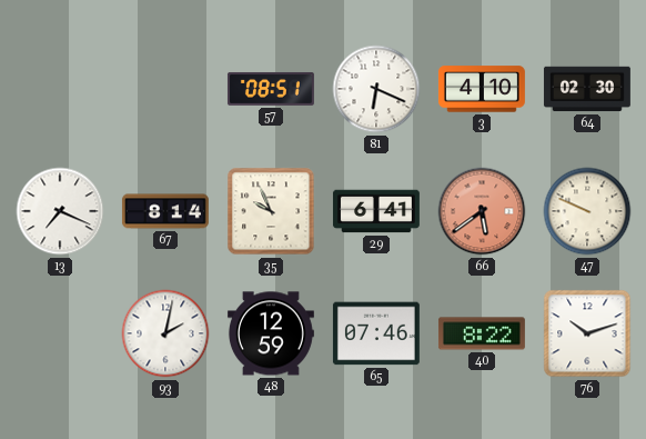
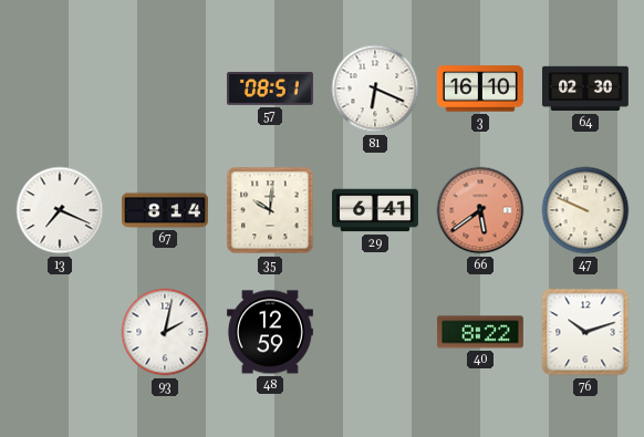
3: 4:10 -> 16:10
35: 9:56 -> 10:01
65: 07:46 -> none
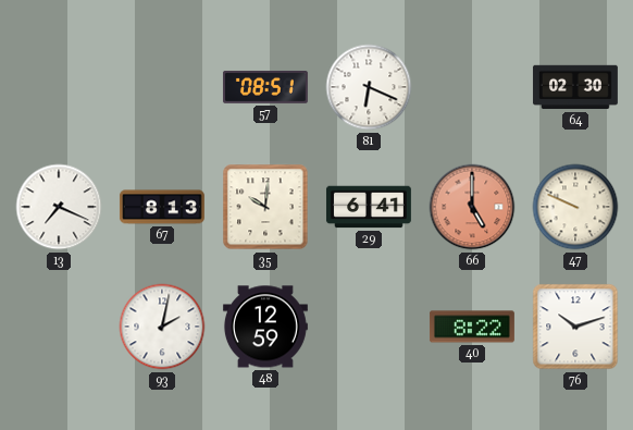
3: 16:10 -> none
67: 8:14 -> 8:13
66: 5:39 -> 5:00
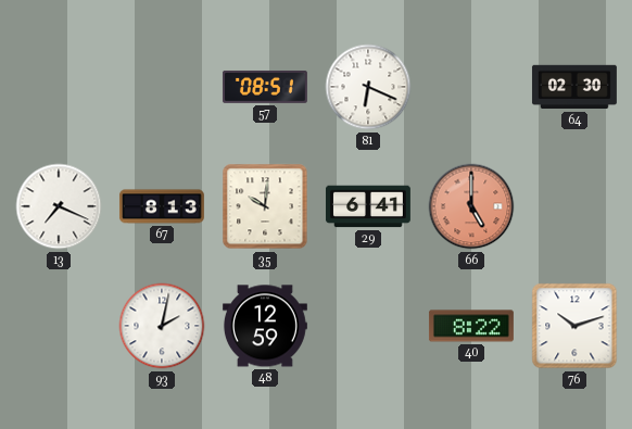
47: 9:49 -> none
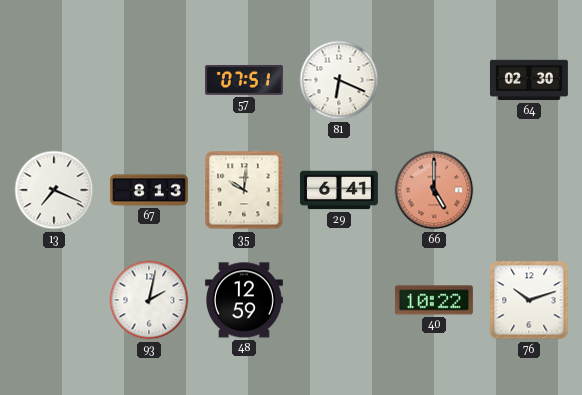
57: 08:51 -> 07:51
40: 8:22 -> 10:22
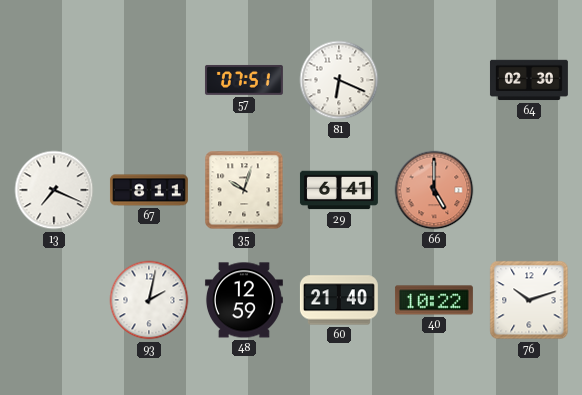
67: 8:13 -> 8:11
35: 10:01 -> 10:03
60: none -> 21:40
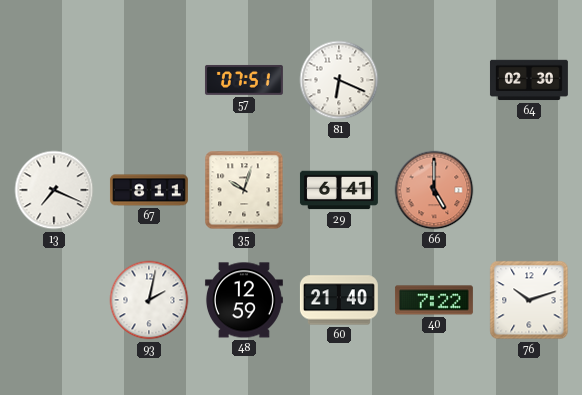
40: 10:22 -> 7:22
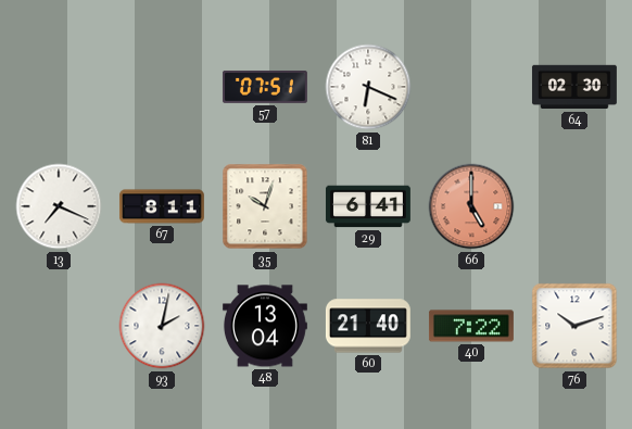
48: 12:59 -> 13:04
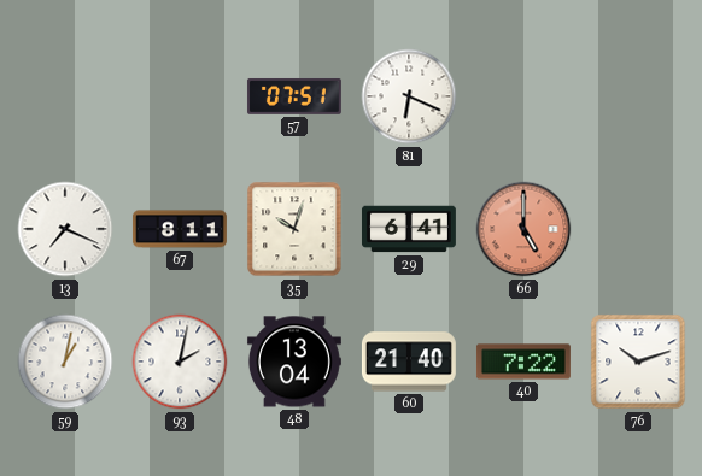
64: 02:30 -> none
59: none -> 1:02
